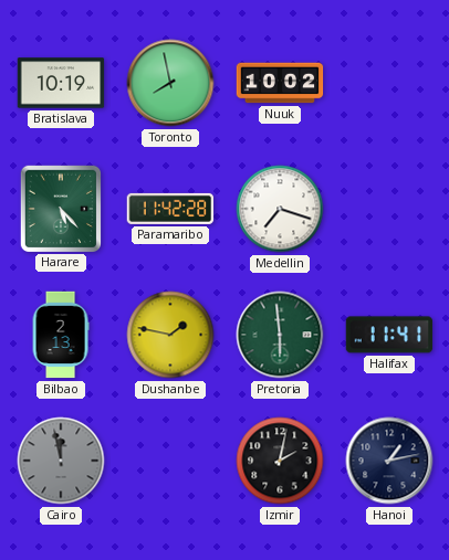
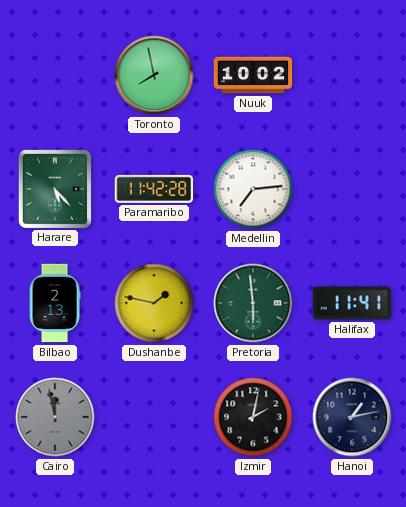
Bratislava: 10:19 -> none
Medellin: 7:18 -> 7:14
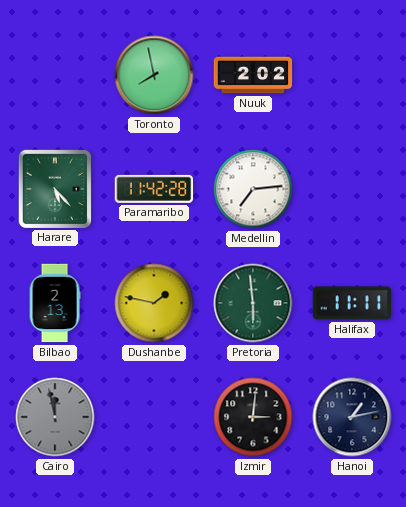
Nuuk: 10:02 -> 2:02
Halifax: 11:41 -> 11:11
Izmir: 2:02 -> 3:01
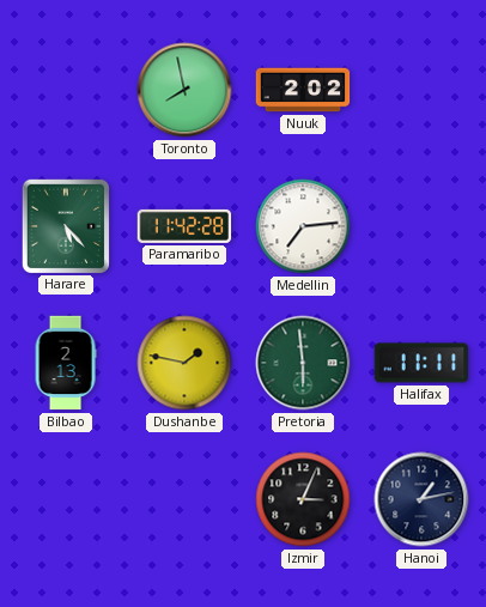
Cairo: 11:58 -> none
Izmir: 3:01 -> 3:04
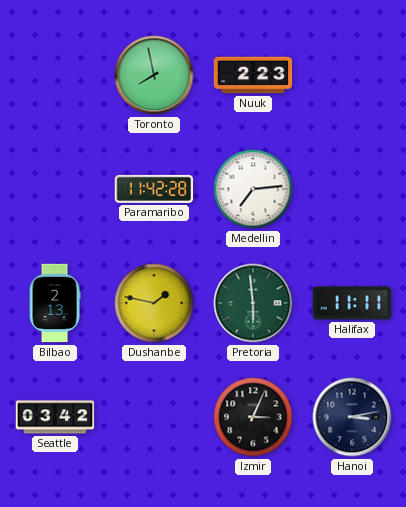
Nuuk: 2:02 -> 2:23
Harare: 5:23 -> none
Seattle: none -> 03:42
Hanoi: 1:13 -> 3:13
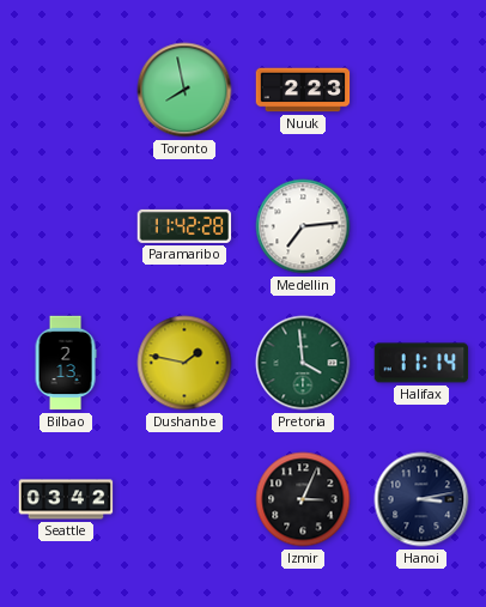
Pretoria: 5:59 -> 3:59
Halifax: 11:11 -> 11:14
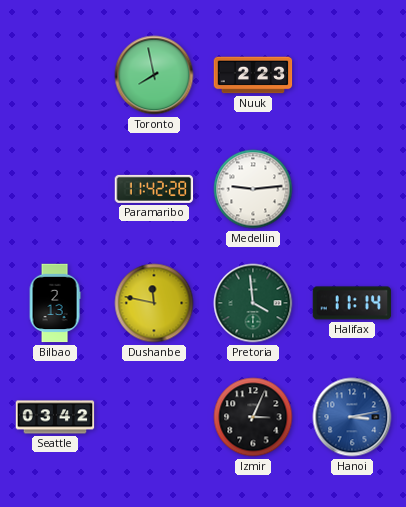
Medellin: 7:14 -> 9:14
Dushanbe: 1:47 -> 11:47
Hanoi dial: navy -> blue
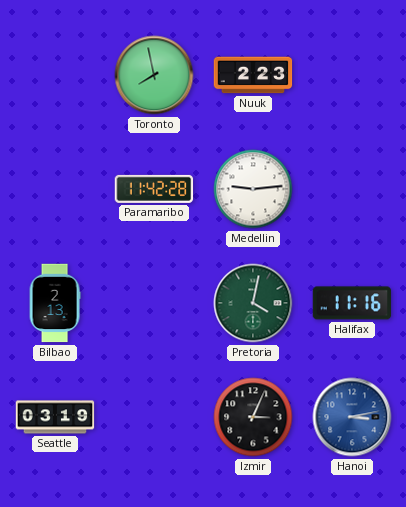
Dushanbe: 11:47 -> none
Pretoria: 3:59 -> 4:02
Halifax: 11:14 -> 11:16
Seattle: 03:42 -> 03:19
